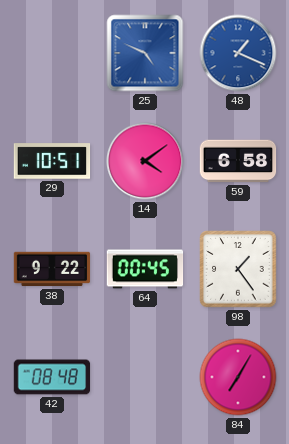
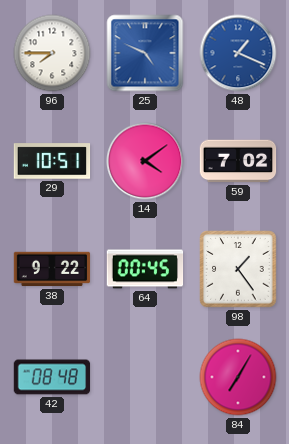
96: none -> 7:45
59: 6:58 -> 7:02
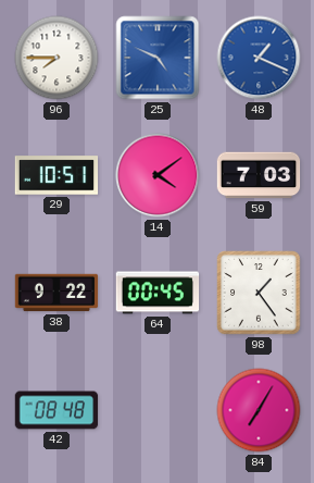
59: 7:02 -> 7:03
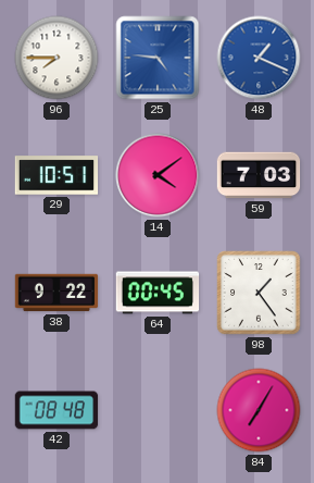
25: 4:49 -> 4:46
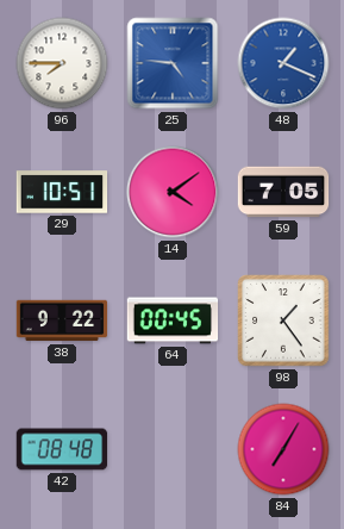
59: 7:03 -> 7:05
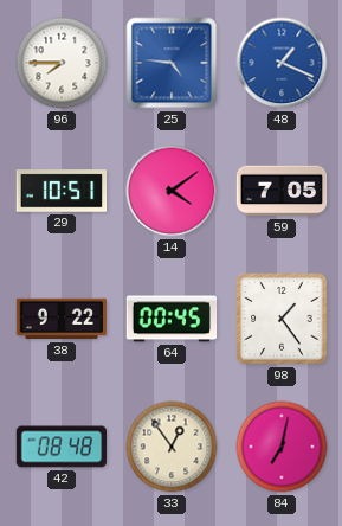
33: none -> 12:54
84: 7:05 -> 7:02
